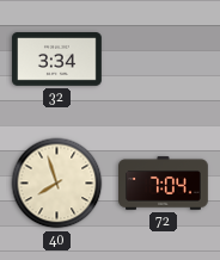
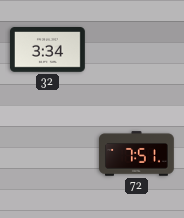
40: 7:57 -> none
72: 7:04 -> 7:51
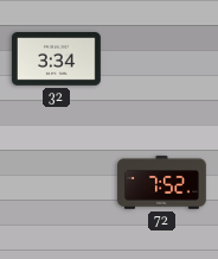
72: 7:51 -> 7:52
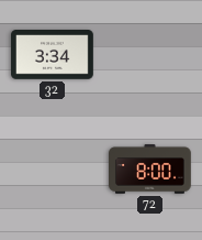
72: 7:52 -> 8:00
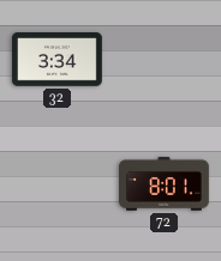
72: 8:00 -> 8:01
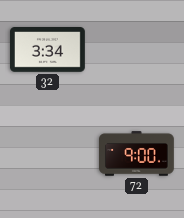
72: 8:01 -> 9:00
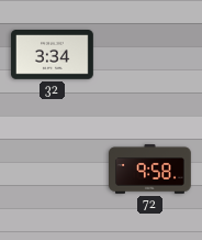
72: 9:00 -> 9:58
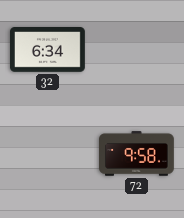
32: 3:34 -> 6:34
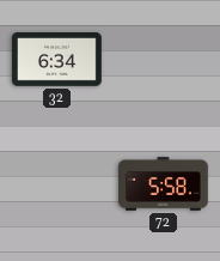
72: 9:58 -> 5:58
